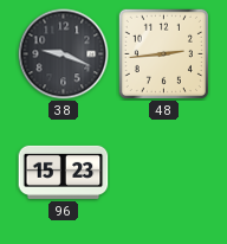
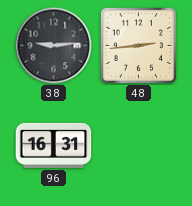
38: 9:19 -> 9:14
96: 15:23 -> 16:31
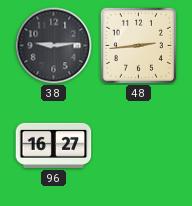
96: 16:31 -> 16:27
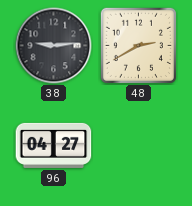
48: 2:44 -> 2:40
96: 16:27 -> 04:27
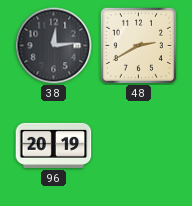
38: 9:14 -> 12:14
96: 04:27 -> 20:19
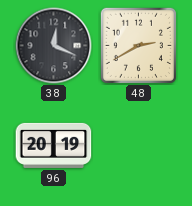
38: 12:14 -> 12:19
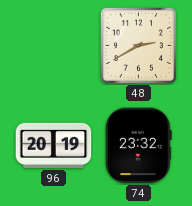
38: 12:19 -> none
74: none -> 23:32
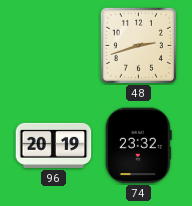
48: 2:40 -> 2:42
